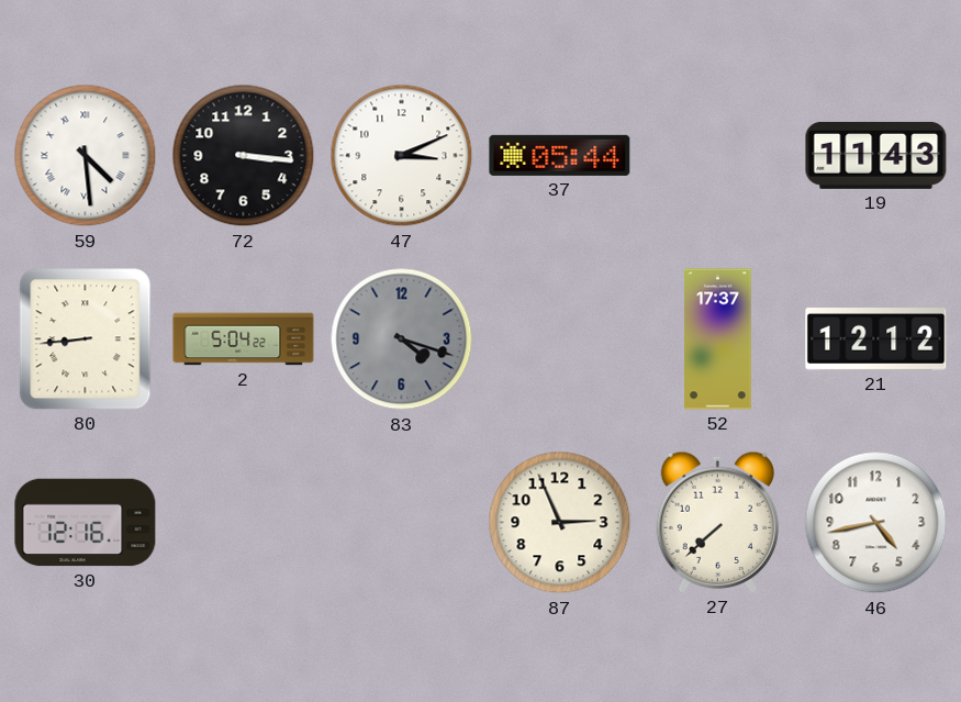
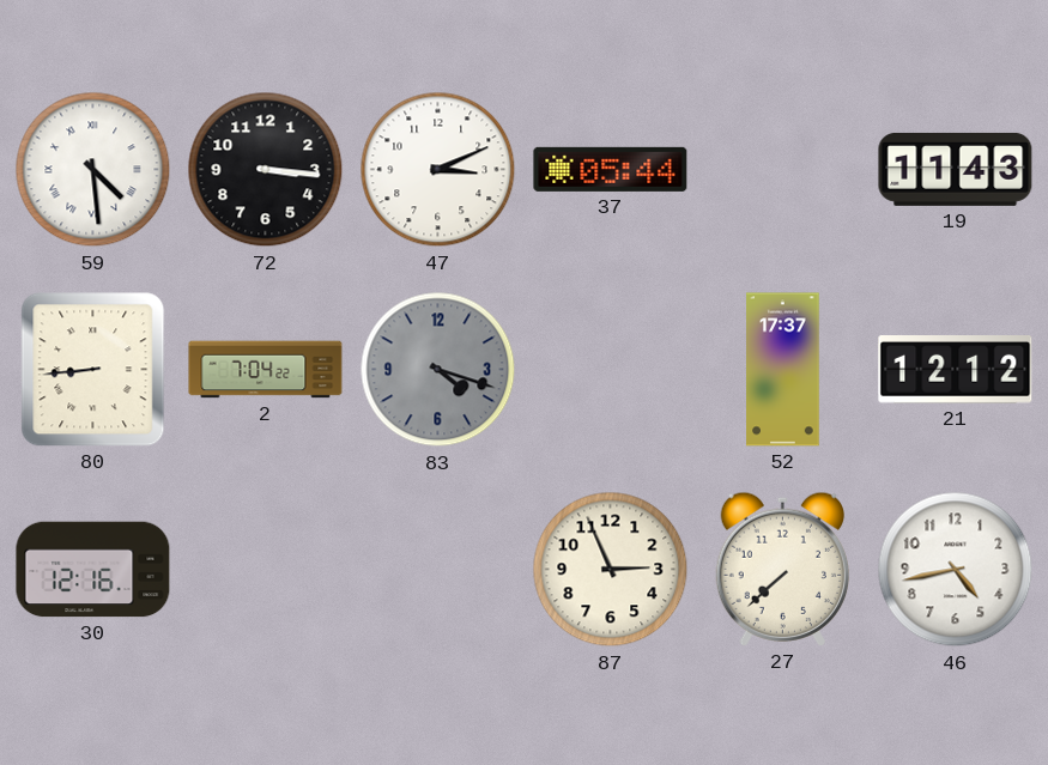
2: 5:04 -> 7:04
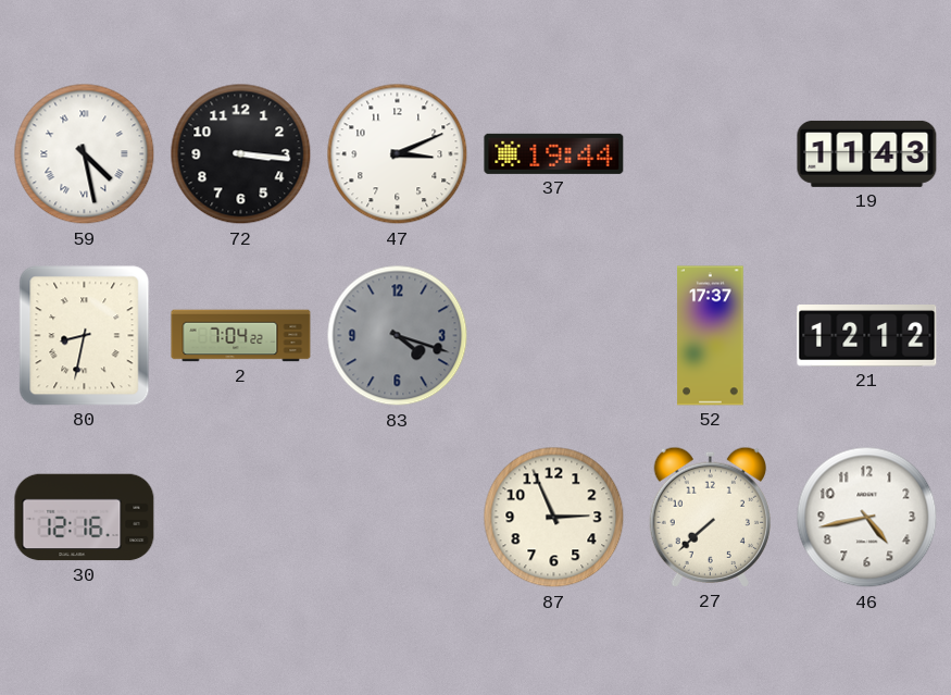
59: 4:29 -> 4:28
37: 05:44 -> 19:44
80: 8:44 -> 8:32
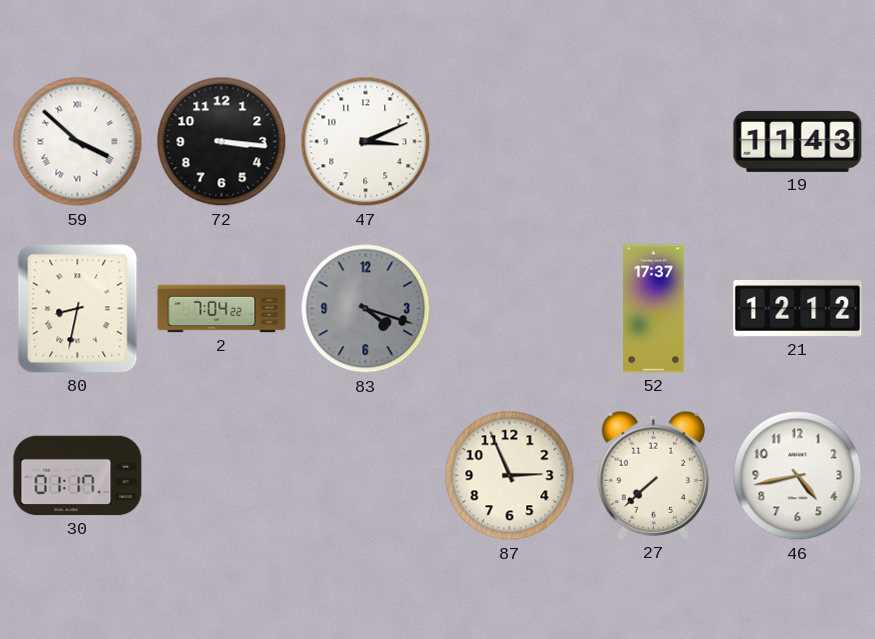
59: 4:28 -> 3:52
37: 19:44 -> none
30: 12:16 -> 01:17
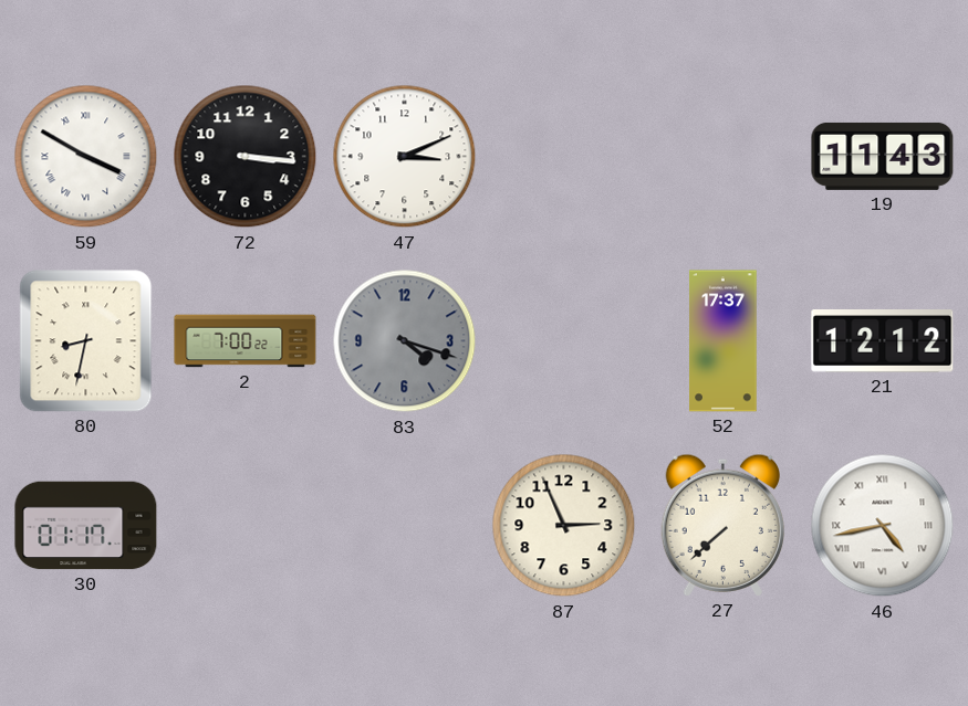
59: 3:52 -> 3:50
2: 7:04 -> 7:00
46 numerals: Arabic -> Roman
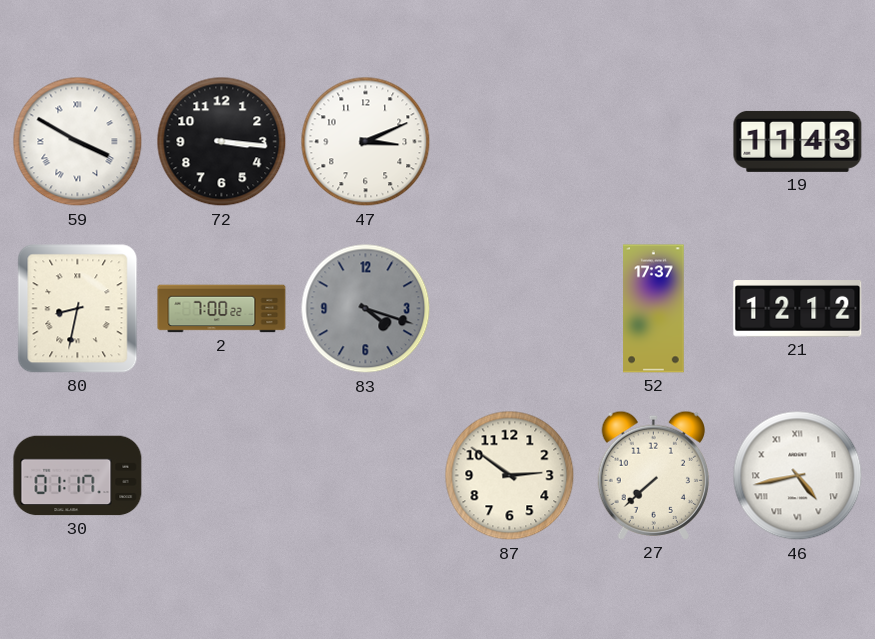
87: 2:56 -> 2:51
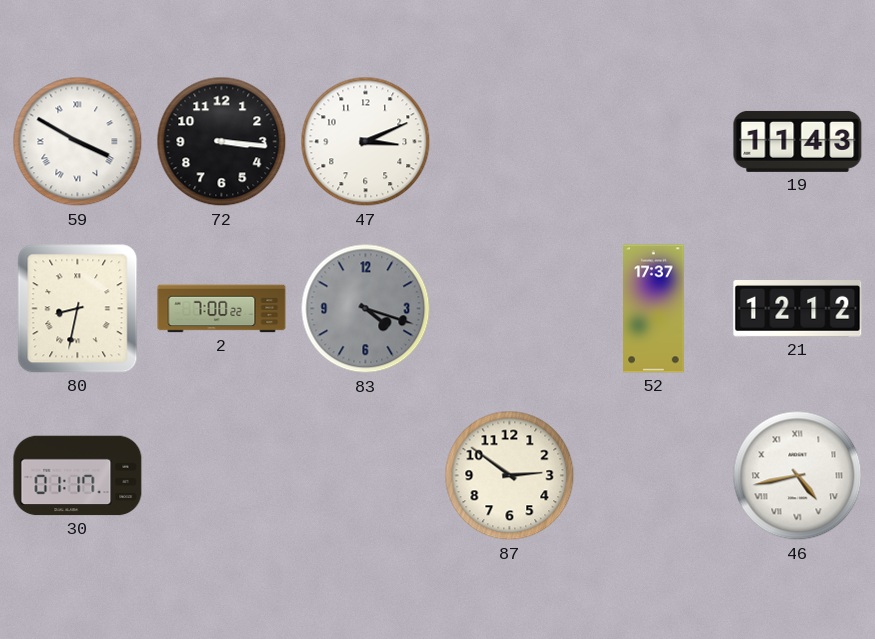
27: 7:38 -> none
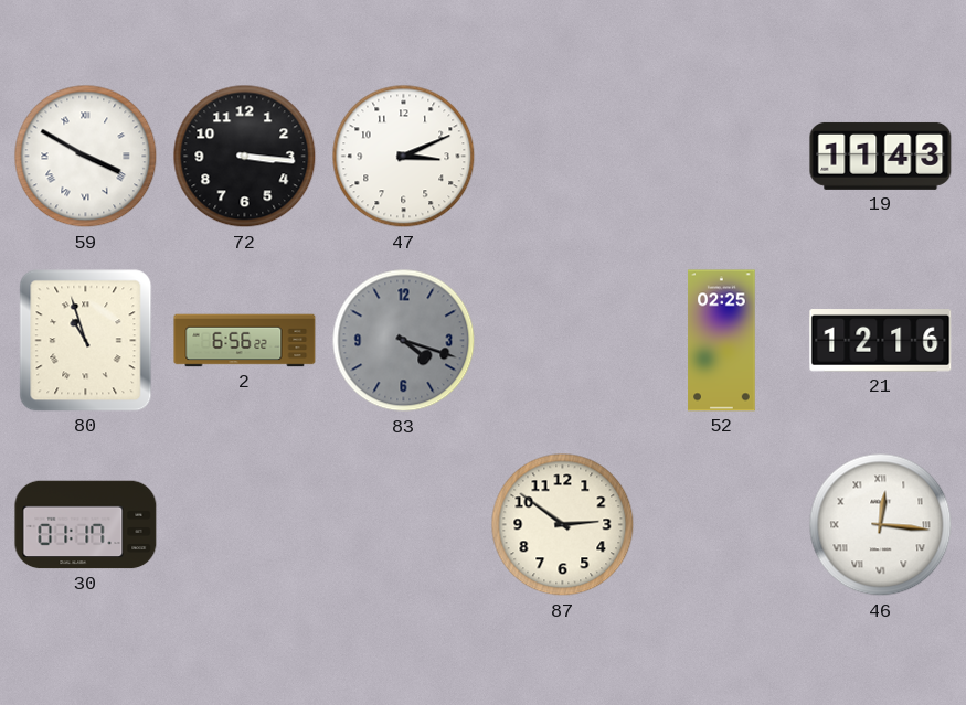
80: 8:32 -> 10:57
2: 7:00 -> 6:56
52: 17:37 -> 02:25
21: 12:12 -> 12:16
46: 4:43 -> 12:16
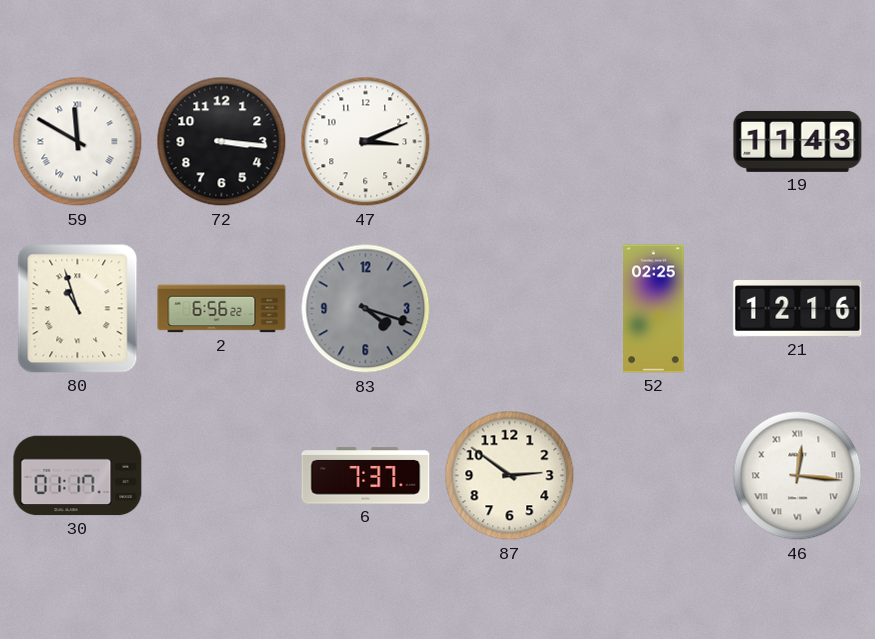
59: 3:50 -> 11:50
6: none -> 7:37
